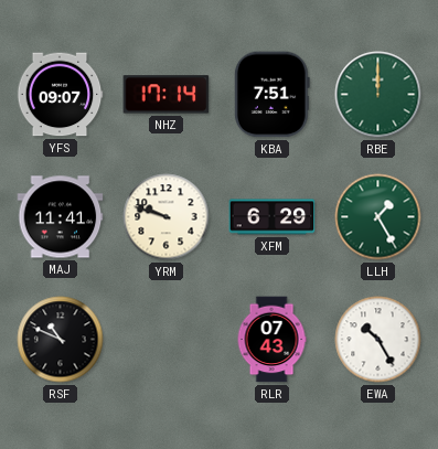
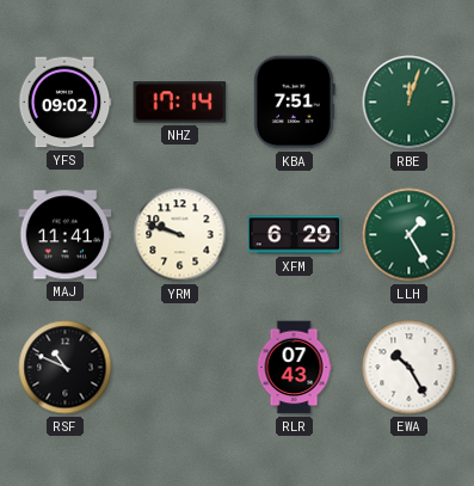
YFS: 09:07 -> 09:02
RBE: 12:00 -> 12:03
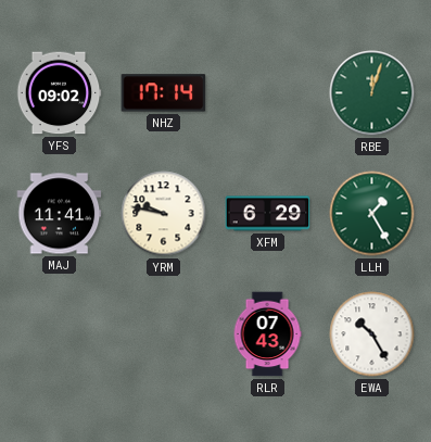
KBA: 7:51 -> none
YRM: 9:48 -> 9:47
RSF: 10:49 -> none
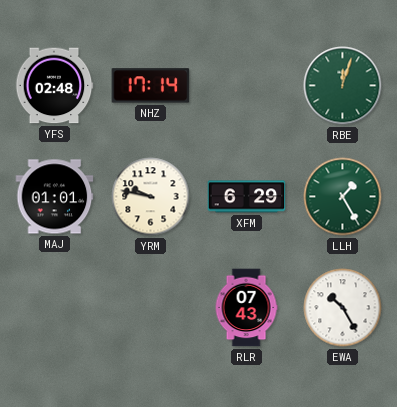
YFS: 09:02 -> 02:48
MAJ: 11:41 -> 01:01
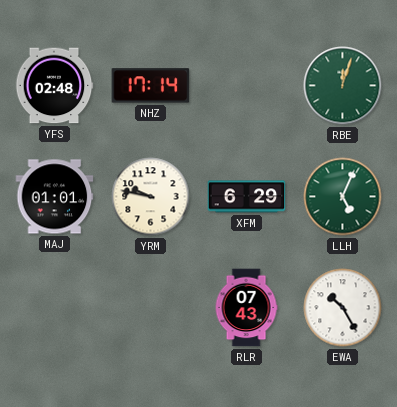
LLH: 1:25 -> 5:04
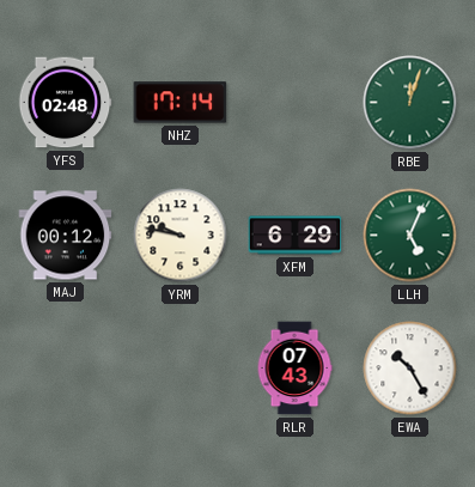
MAJ: 01:01 -> 00:12
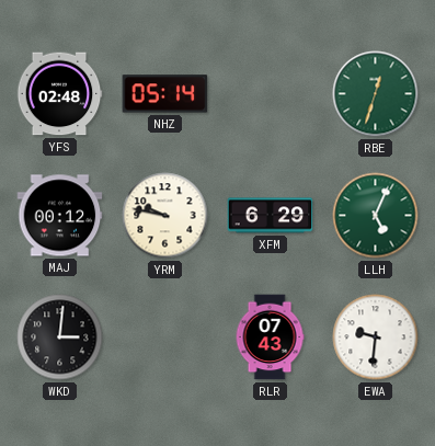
NHZ: 17:14 -> 05:14
RBE: 12:03 -> 12:33
WKD: none -> 3:01
EWA: 10:25 -> 9:31
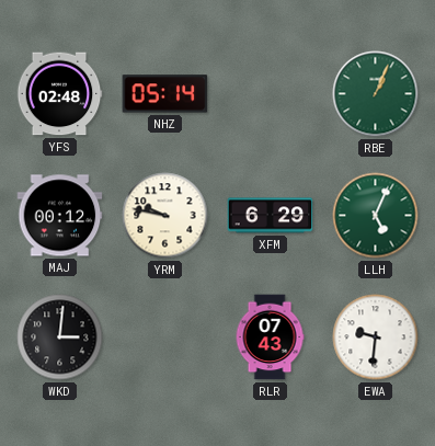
RBE: 12:33 -> 1:04
